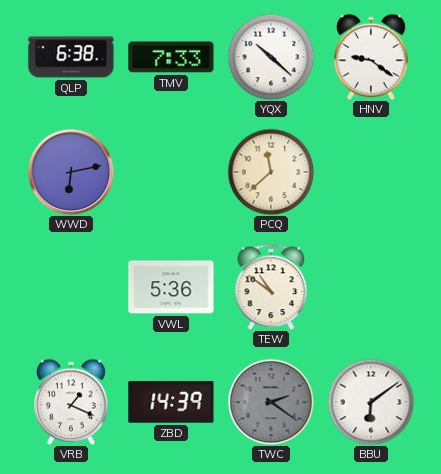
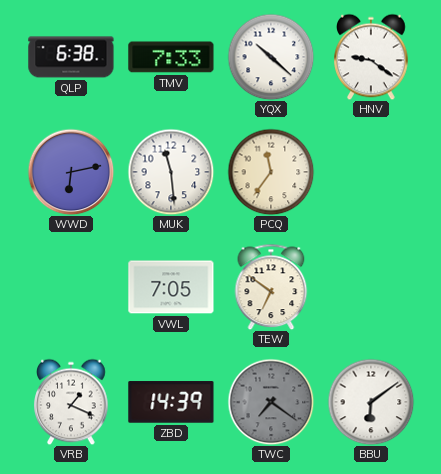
MUK: none -> 11:29
PCQ: 11:38 -> 11:36
VWL: 5:36 -> 7:05
TEW: 10:51 -> 6:51
TWC: 2:21 -> 7:21
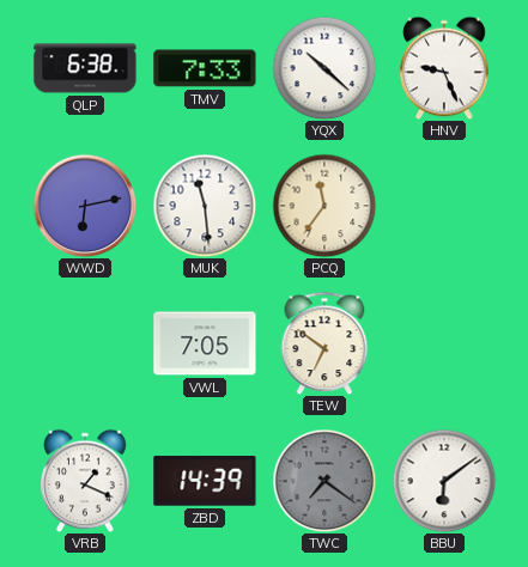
HNV: 9:21 -> 9:26
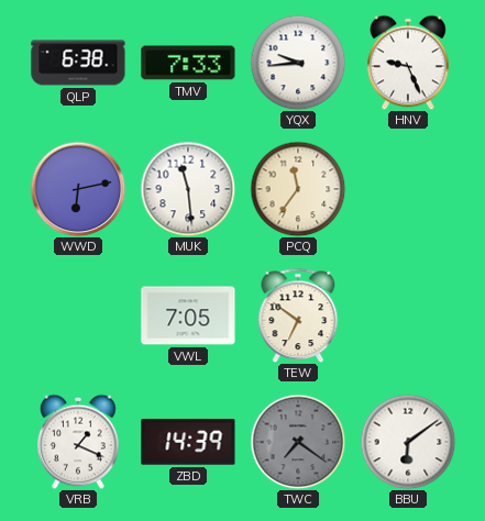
YQX: 10:22 -> 9:44
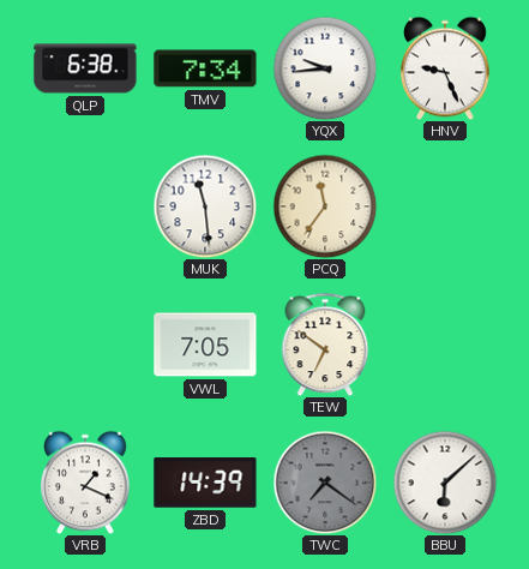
TMV: 7:33 -> 7:34
WWD: 6:13 -> none
BBU: 6:09 -> 6:08
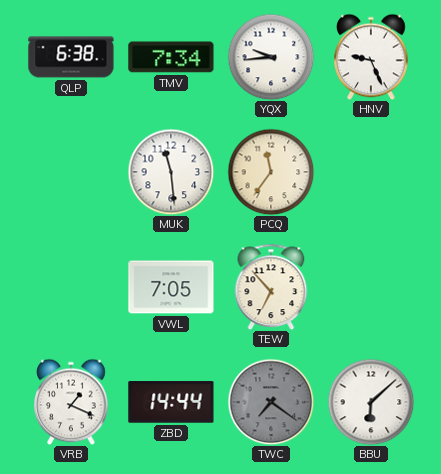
TEW: 6:51 -> 6:53
ZBD: 14:39 -> 14:44
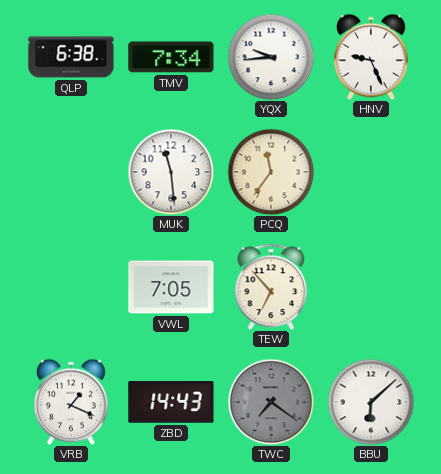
ZBD: 14:44 -> 14:43
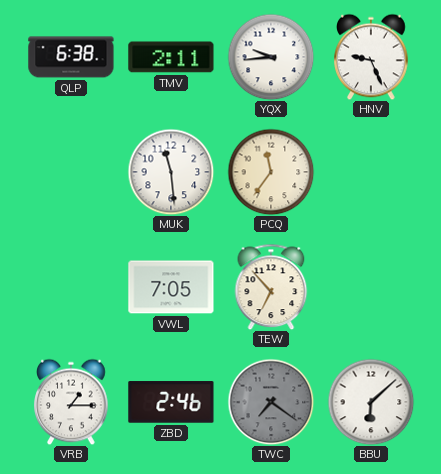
TMV: 7:34 -> 2:11
VRB: 1:19 -> 1:15
ZBD: 14:43 -> 2:46
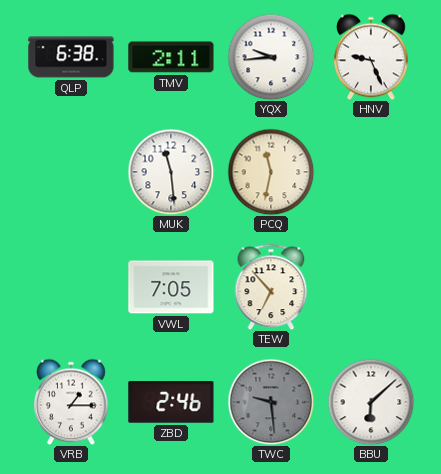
PCQ: 11:36 -> 11:32
TWC: 7:21 -> 9:29
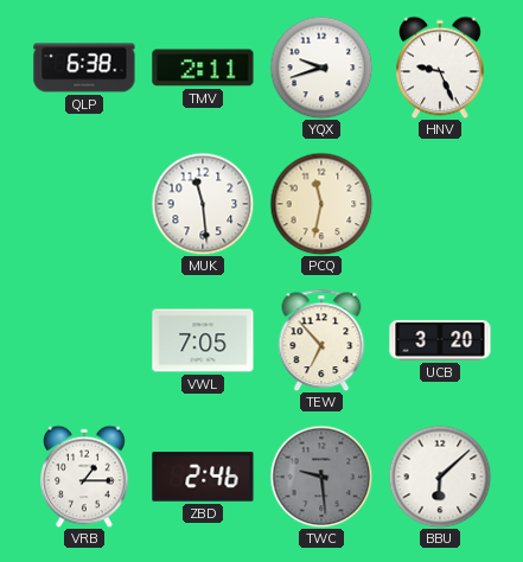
YQX: 9:44 -> 9:42
UCB: none -> 3:20
